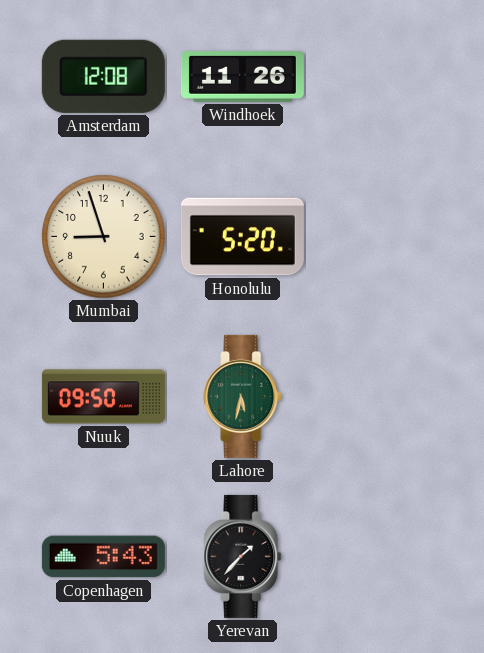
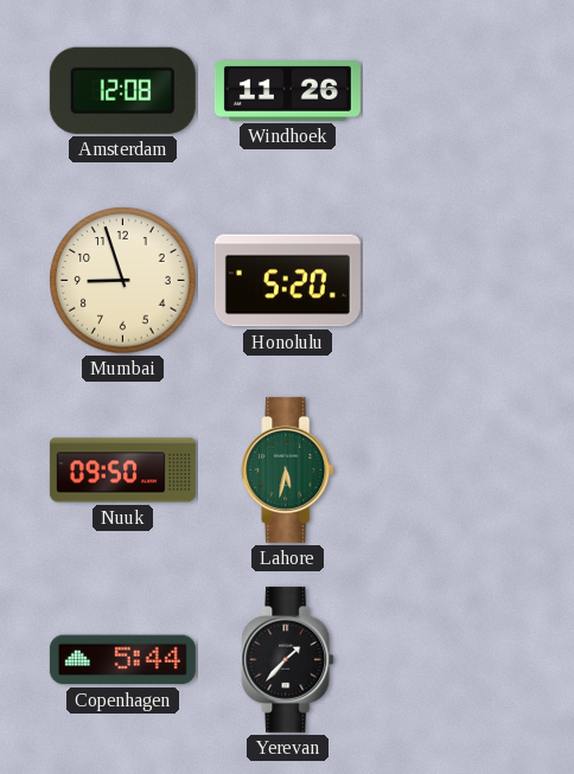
Copenhagen: 5:43 -> 5:44
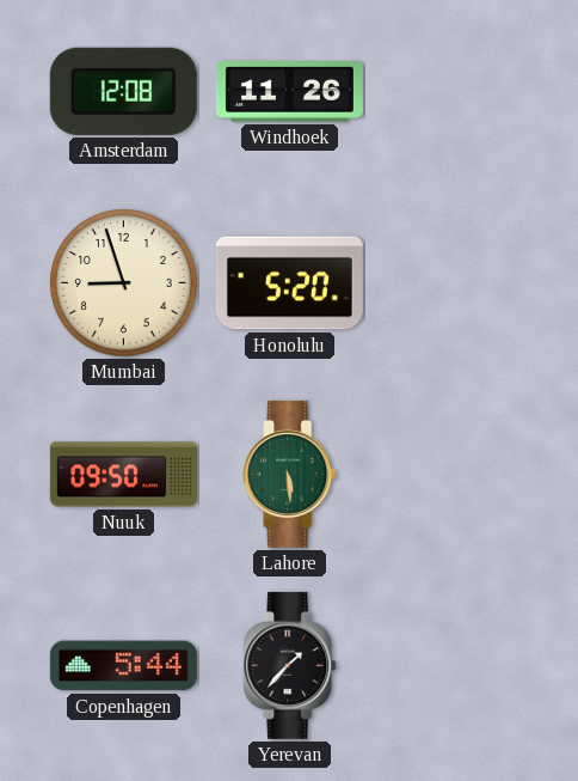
Lahore: 5:32 -> 5:29
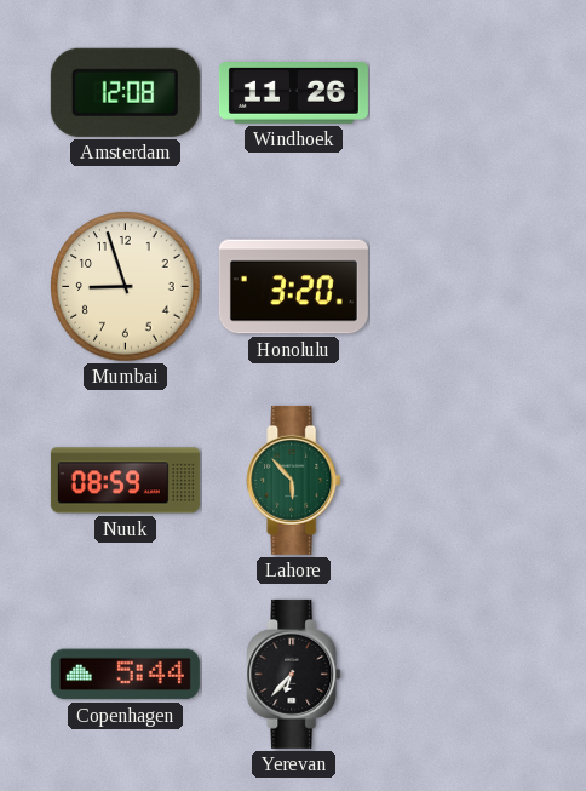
Honolulu: 5:20 -> 3:20
Nuuk: 09:50 -> 08:59
Lahore: 5:29 -> 5:53
Yerevan: 1:37 -> 6:37
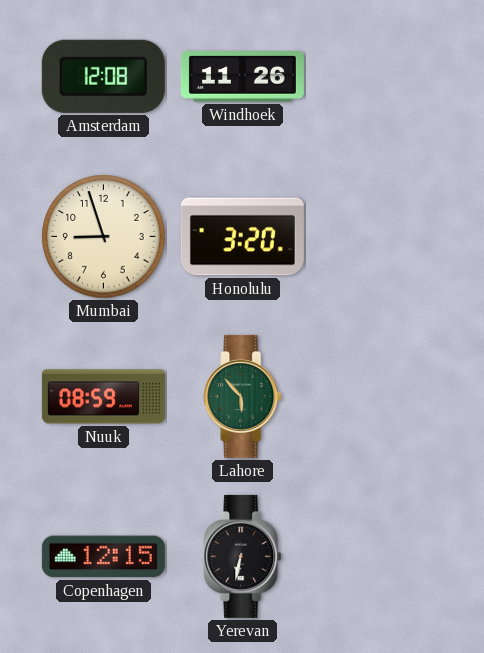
Copenhagen: 5:44 -> 12:15
Yerevan: 6:37 -> 6:32
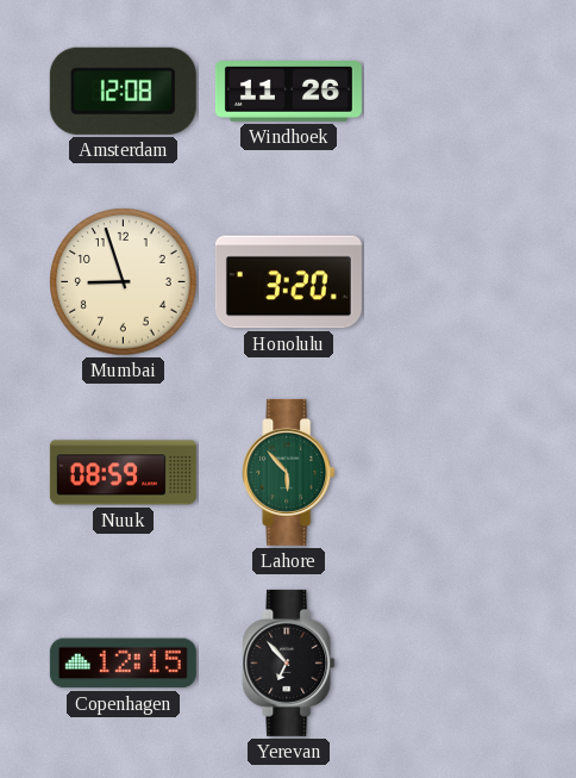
Yerevan: 6:32 -> 6:53
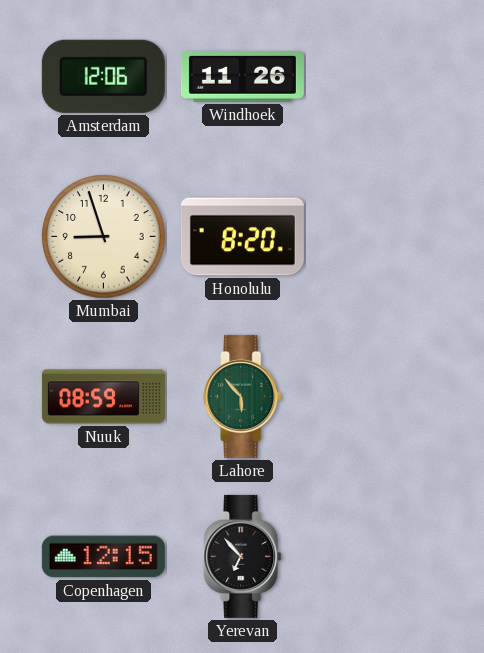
Amsterdam: 12:08 -> 12:06
Honolulu: 3:20 -> 8:20
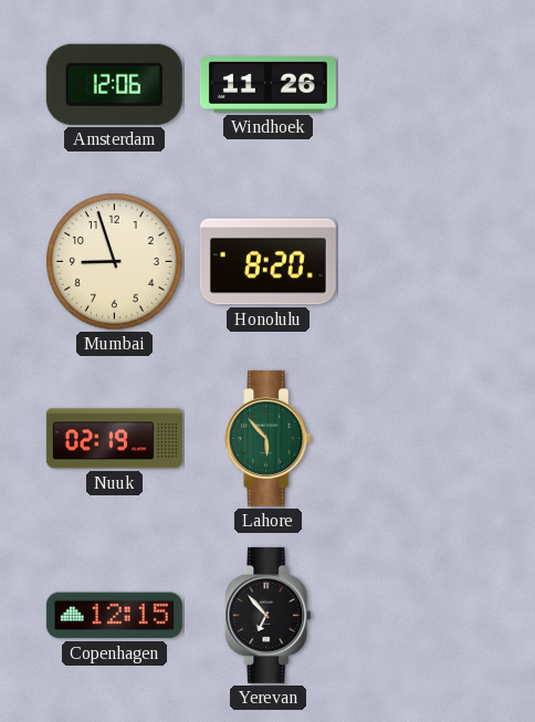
Nuuk: 08:59 -> 02:19
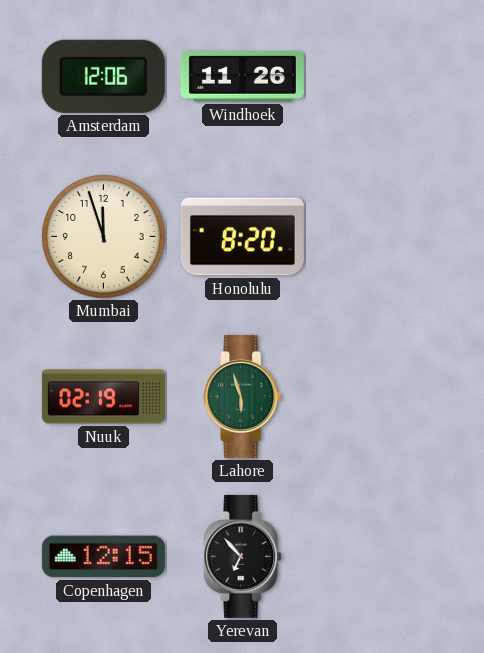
Mumbai: 8:57 -> 11:57
Lahore: 5:53 -> 5:57
